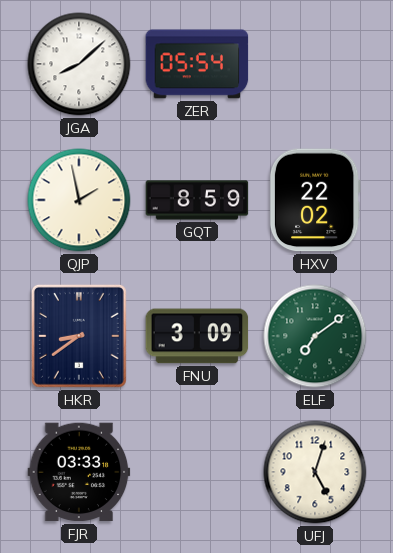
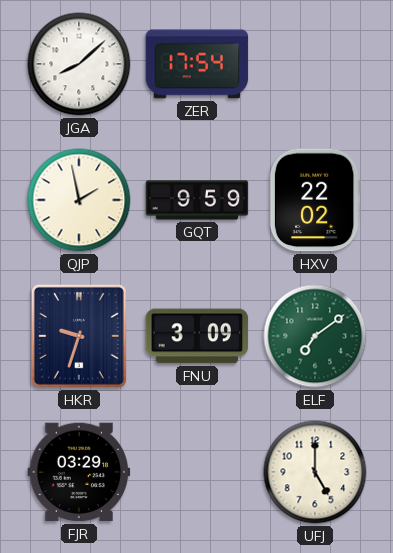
ZER: 05:54 -> 17:54
GQT: 8:59 -> 9:59
HKR: 8:39 -> 9:33
FJR: 03:33 -> 03:29
UFJ: 5:03 -> 5:00
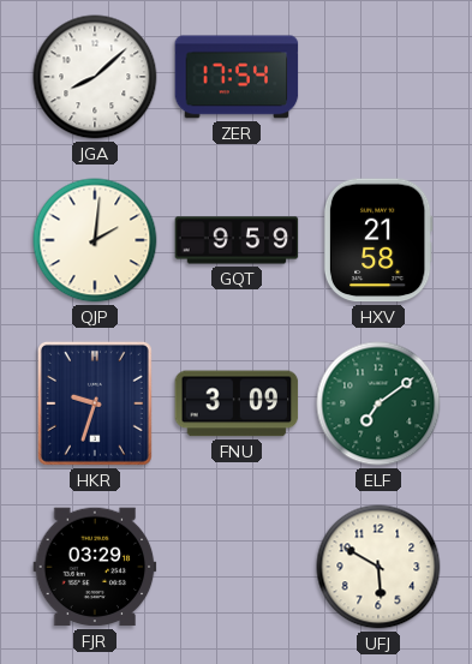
QJP: 1:58 -> 2:01
HXV: 22:02 -> 21:58
UFJ: 5:00 -> 5:50
